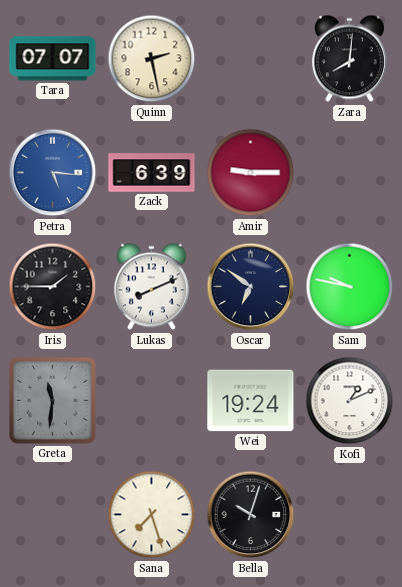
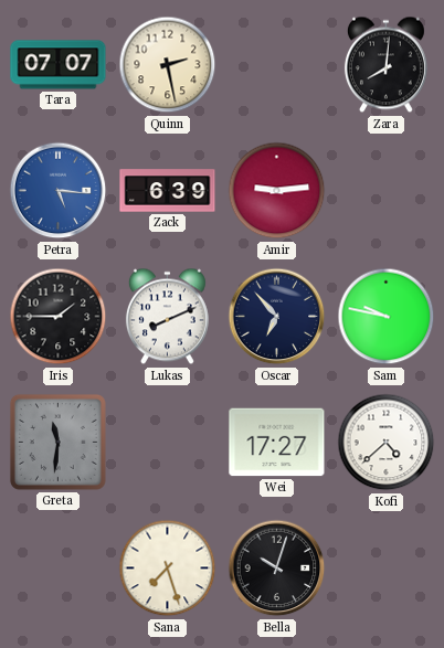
Amir: 9:15 -> 9:14
Oscar: 6:51 -> 6:53
Wei: 19:24 -> 17:27
Kofi: 1:11 -> 4:38
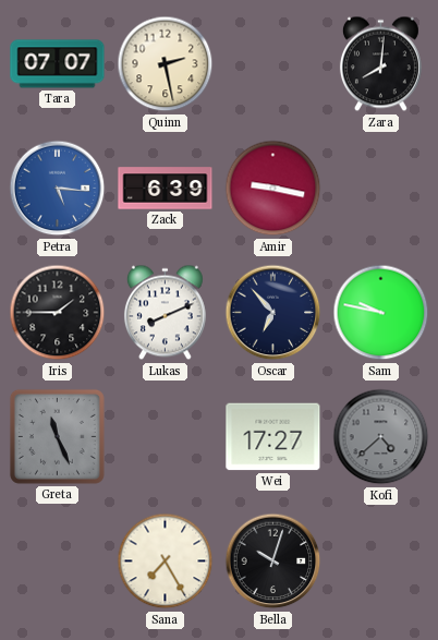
Amir: 9:14 -> 9:17
Greta: 11:31 -> 11:26
Kofi dial: white -> grey
Sana: 7:27 -> 7:25
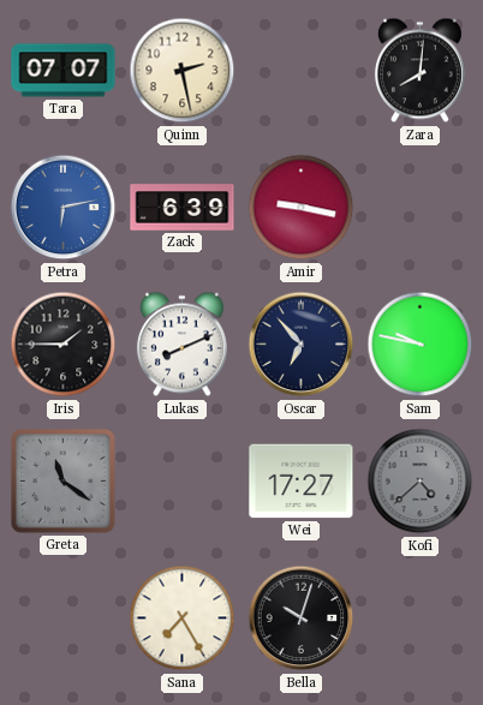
Petra: 5:16 -> 6:13
Greta: 11:26 -> 11:21
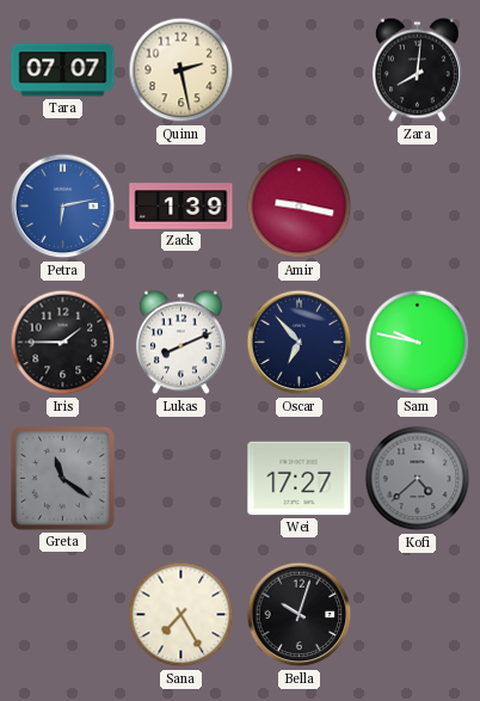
Zack: 6:39 -> 1:39
